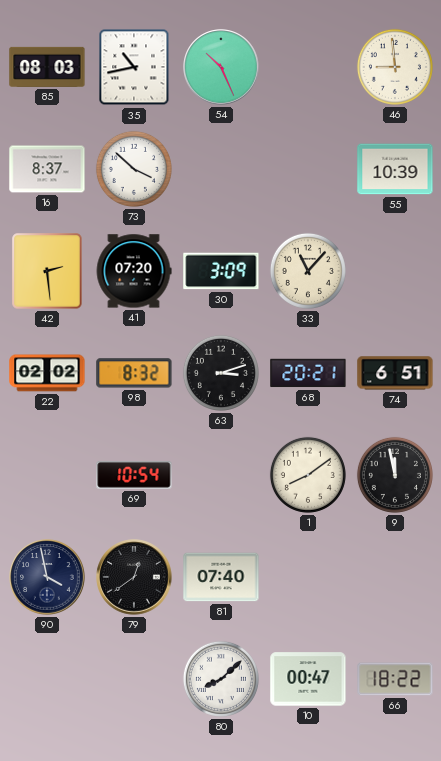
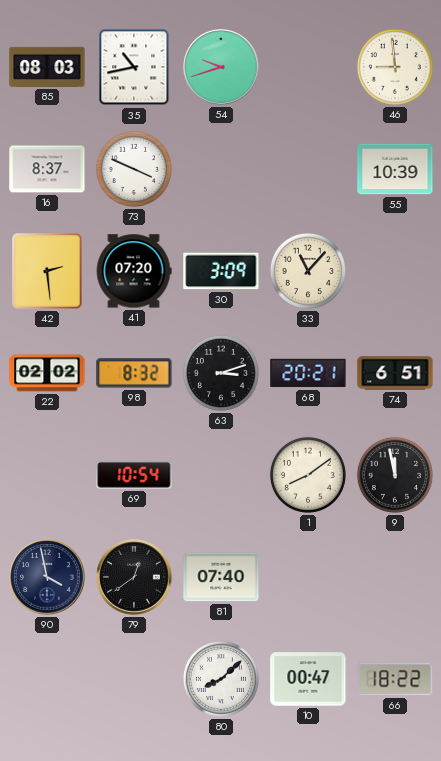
54: 10:26 -> 9:42
73: 3:52 -> 3:49
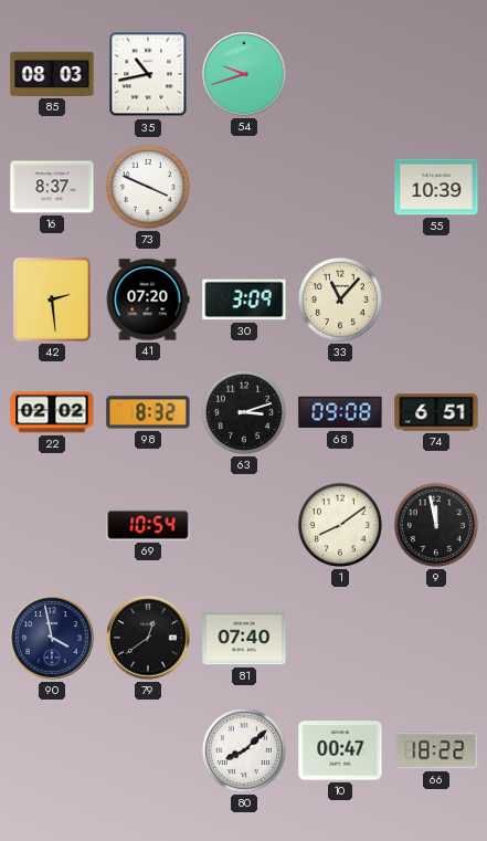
46: 8:59 -> none
68: 20:21 -> 09:08
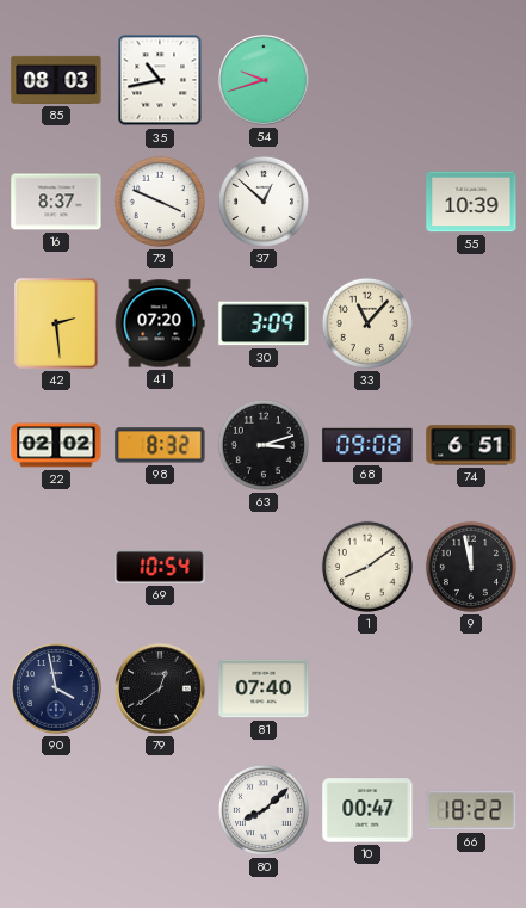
37: none -> 12:52
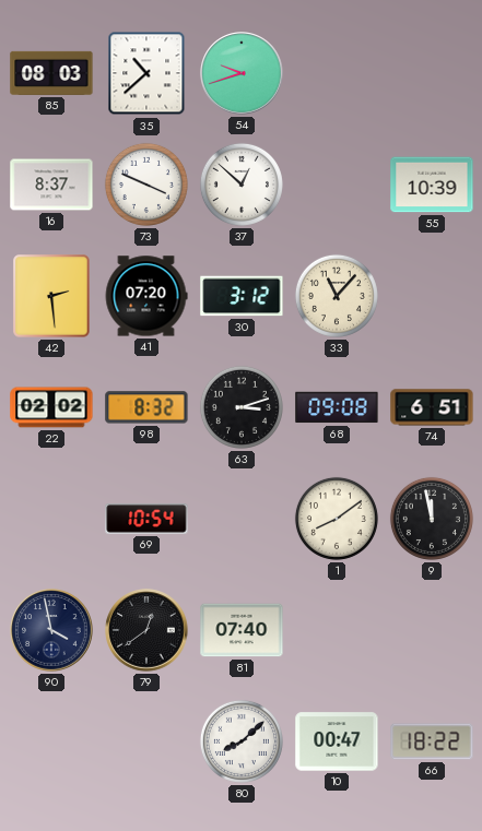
35: 10:43 -> 10:38
30: 3:09 -> 3:12
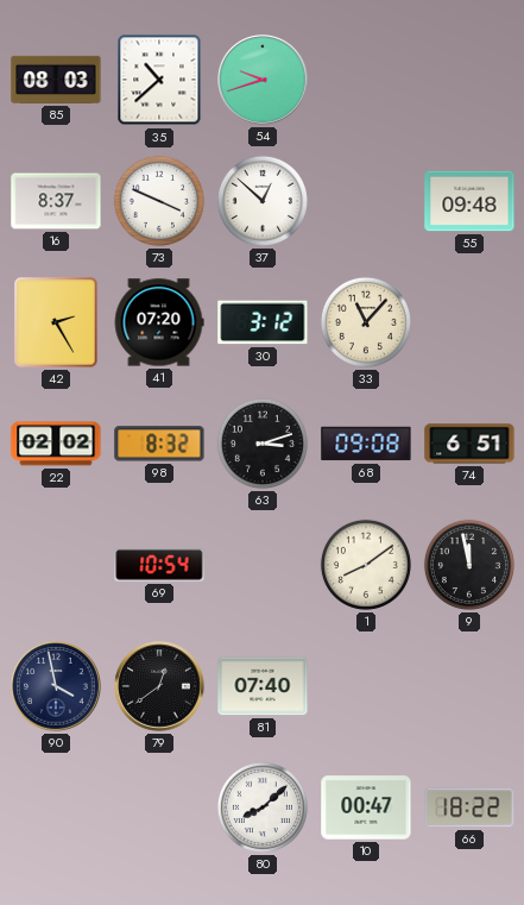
55: 10:39 -> 09:48
42: 2:29 -> 2:25
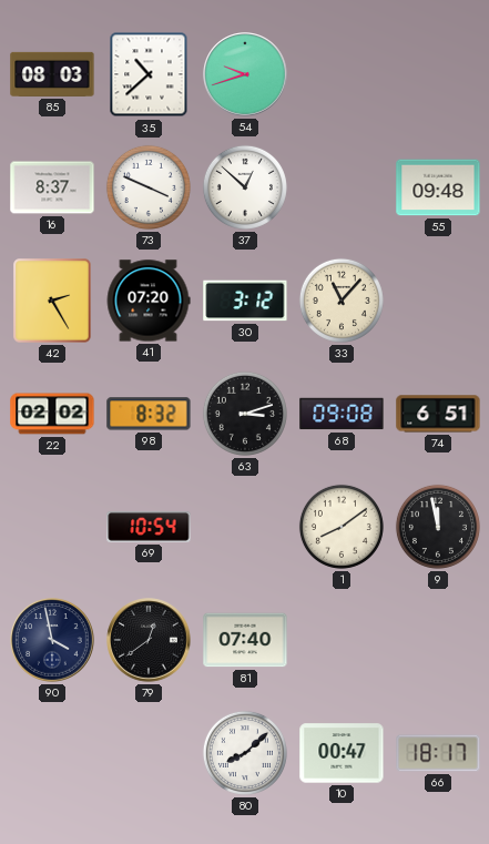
66: 18:22 -> 18:17
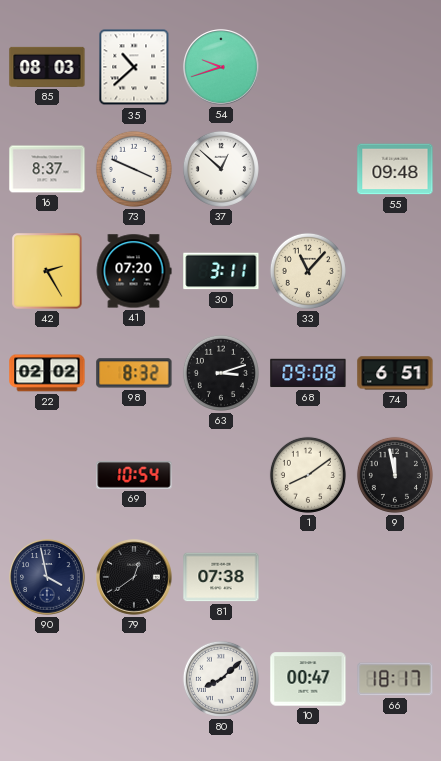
30: 3:12 -> 3:11
81: 07:40 -> 07:38
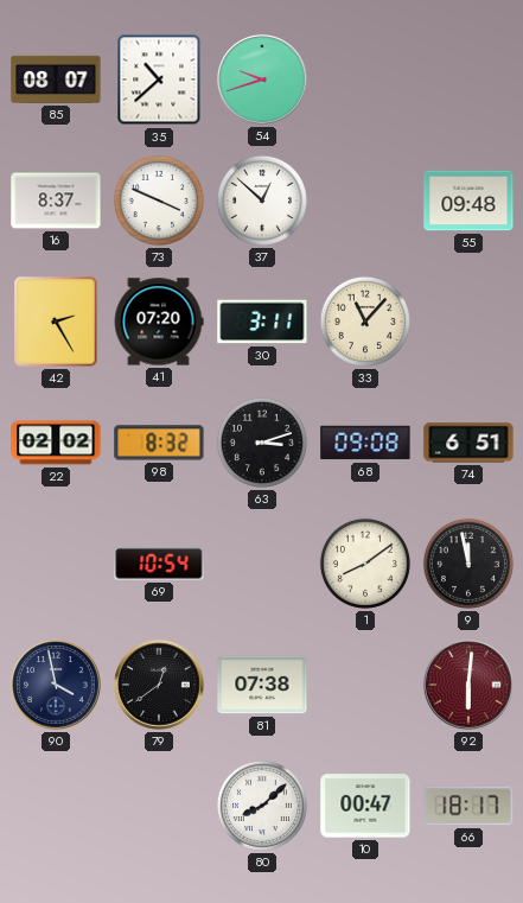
85: 08:03 -> 08:07
92: none -> 6:01
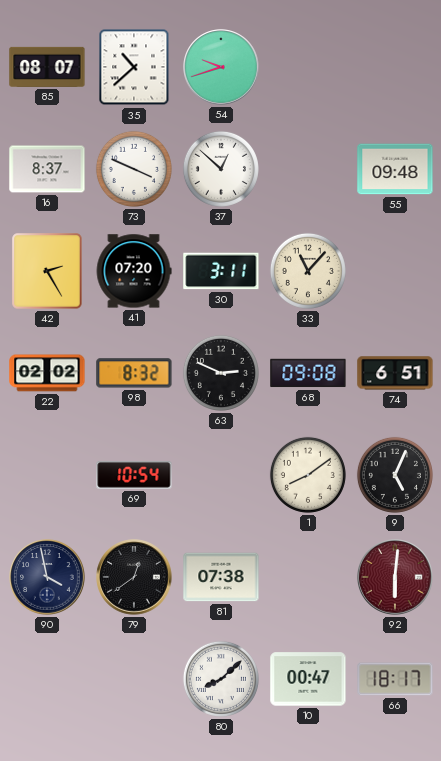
63: 3:12 -> 2:49
9: 11:58 -> 5:04
